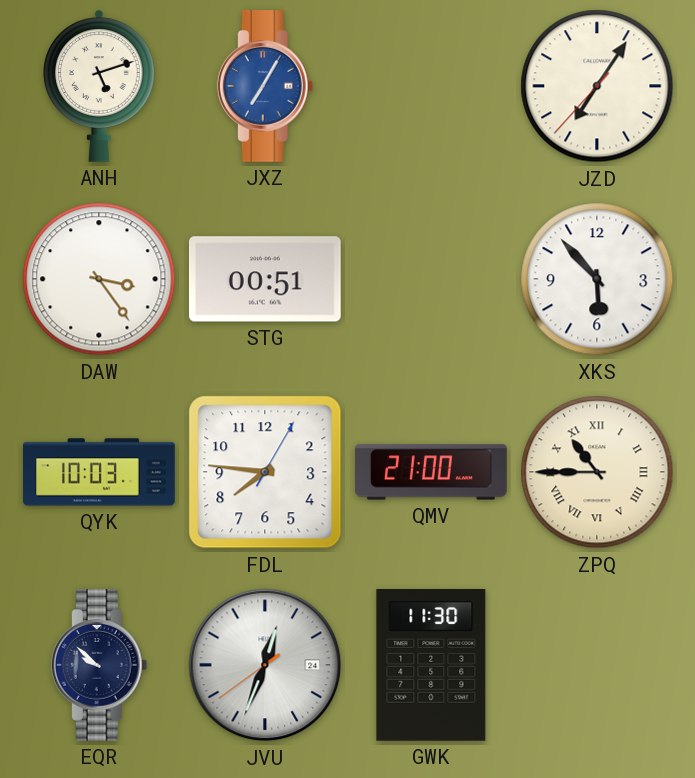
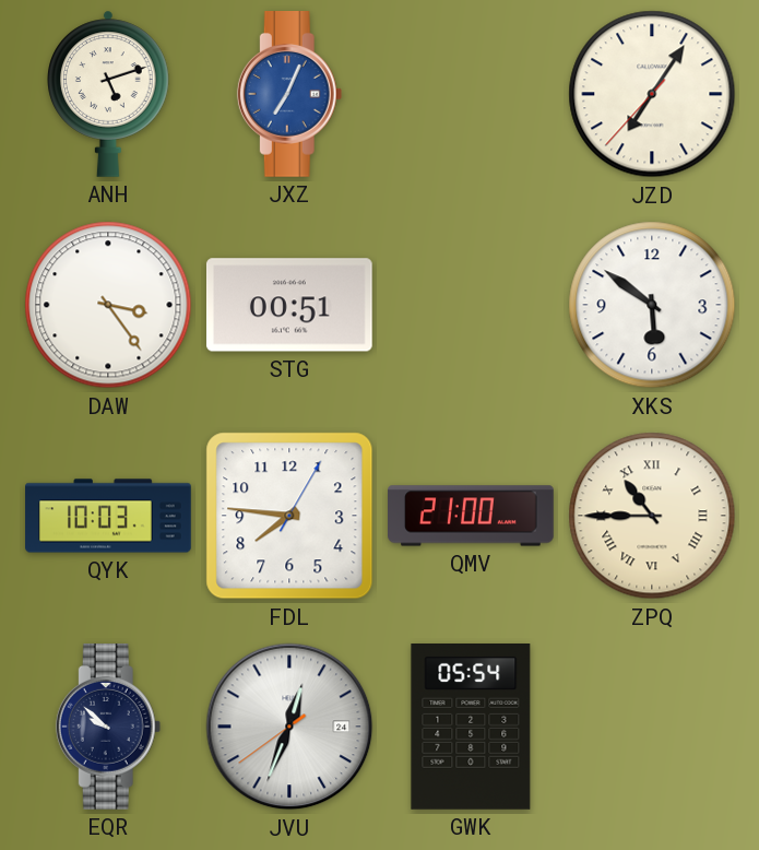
JXZ: 7:05 -> 7:04
XKS: 5:53 -> 5:51
GWK: 11:30 -> 05:54
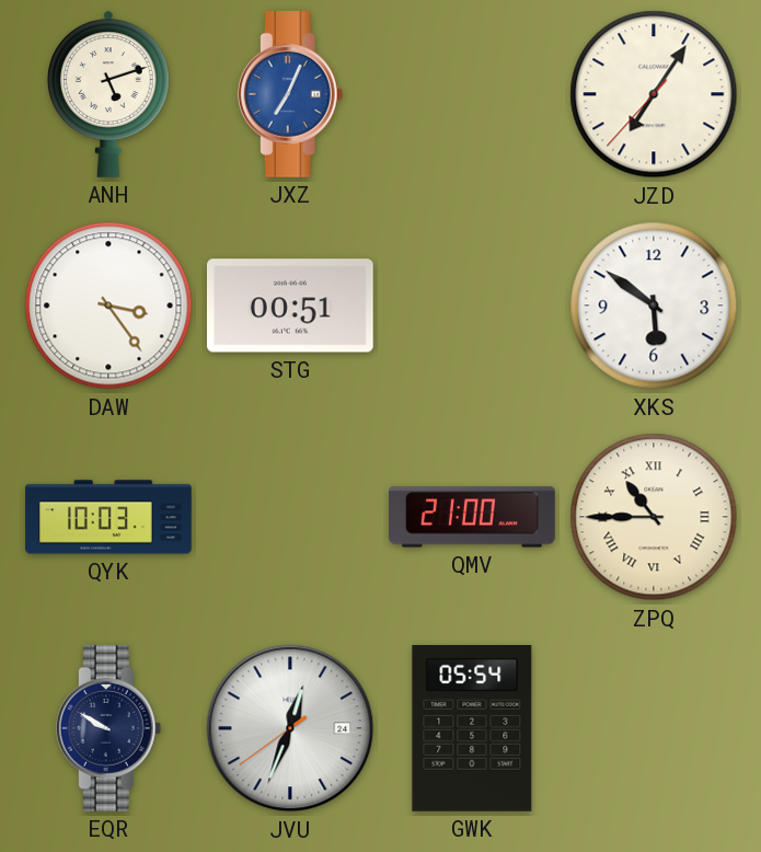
FDL: 7:46 -> none
EQR: 9:52 -> 9:50
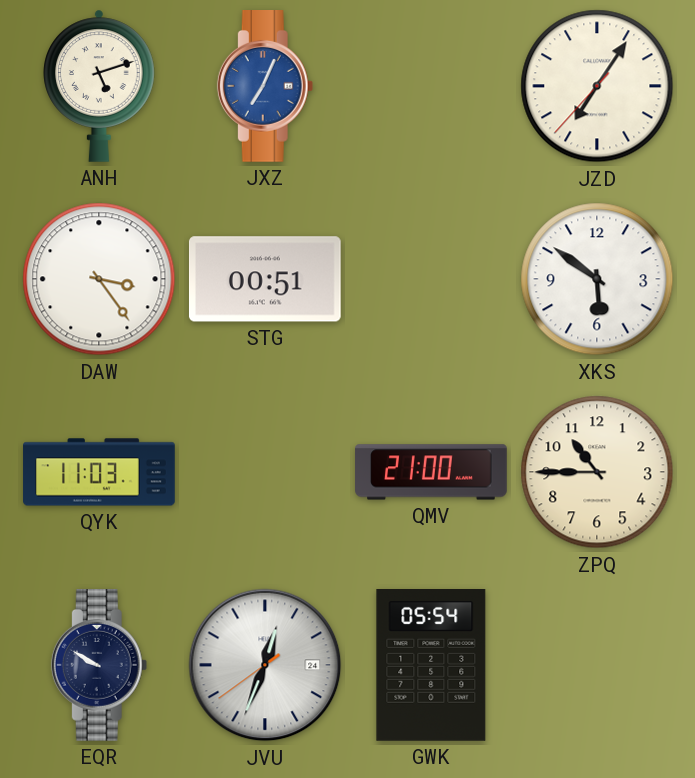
QYK: 10:03 -> 11:03
ZPQ numerals: Roman -> Arabic
